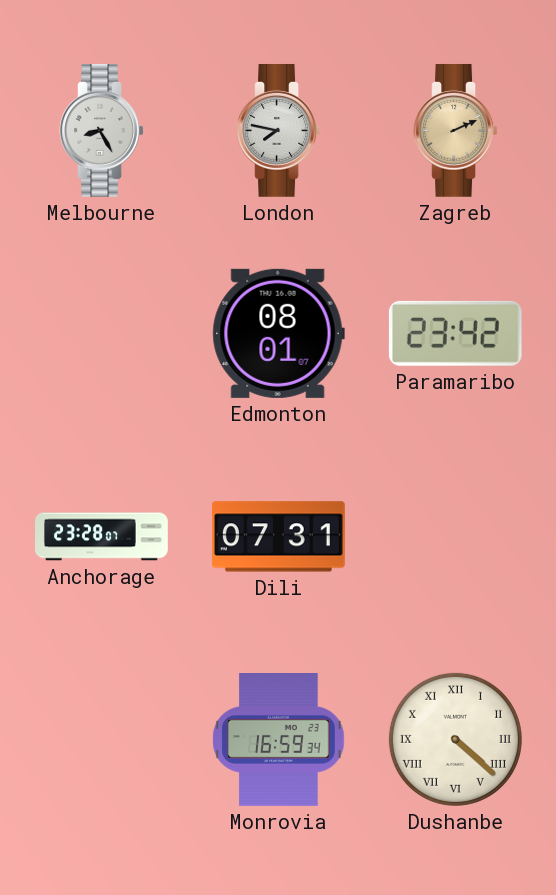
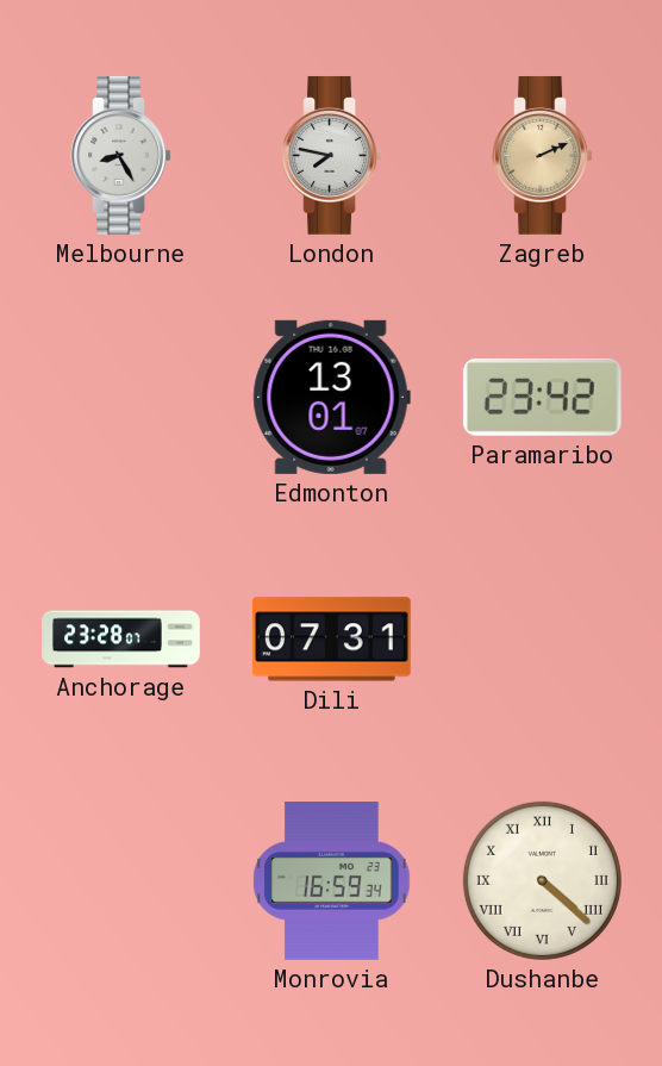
Edmonton: 08:01 -> 13:01
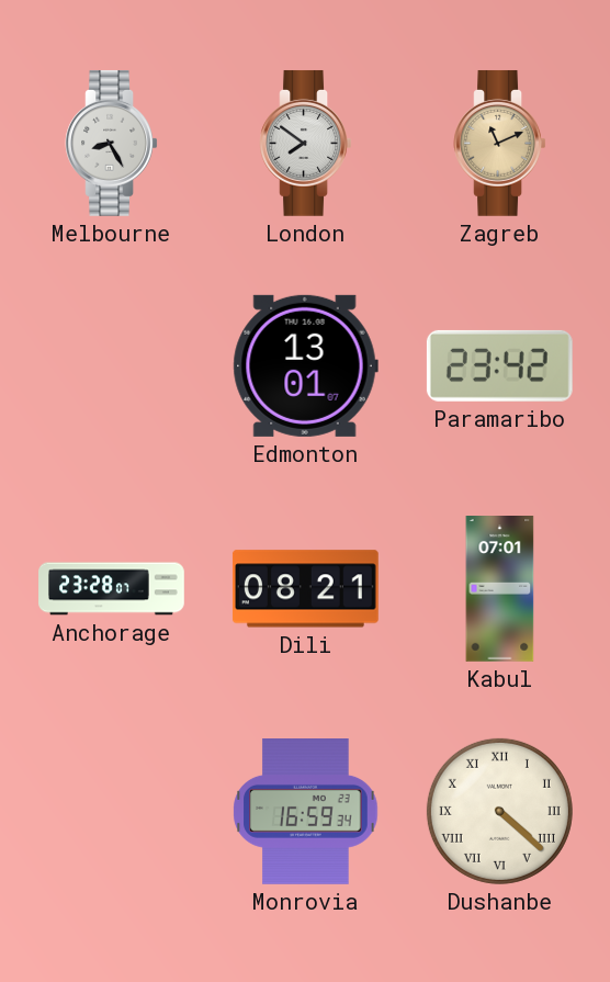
London: 7:47 -> 7:51
Zagreb: 2:11 -> 11:11
Dili: 07:31 -> 08:21
Kabul: none -> 07:01
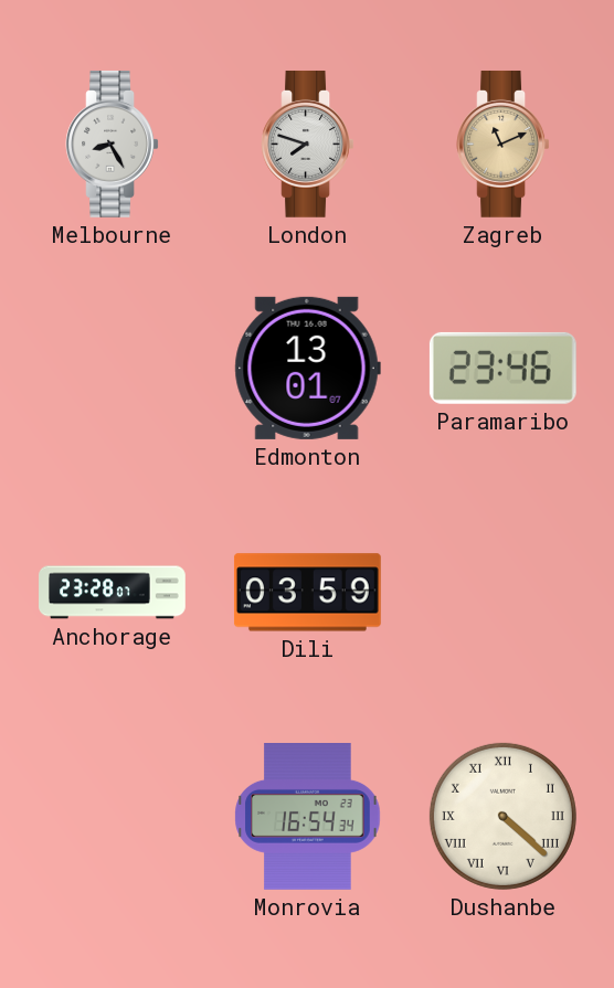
London: 7:51 -> 7:48
Paramaribo: 23:42 -> 23:46
Dili: 08:21 -> 03:59
Kabul: 07:01 -> none
Monrovia: 16:59 -> 16:54
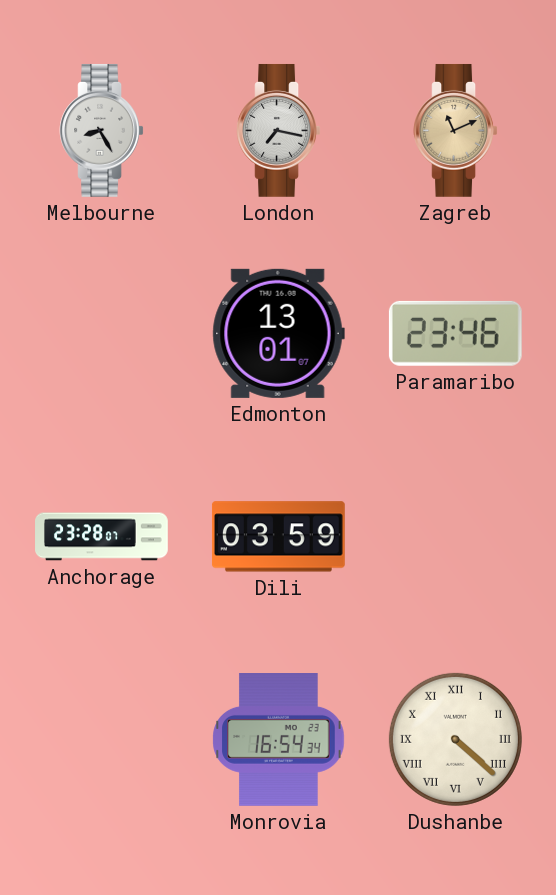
London: 7:48 -> 7:17
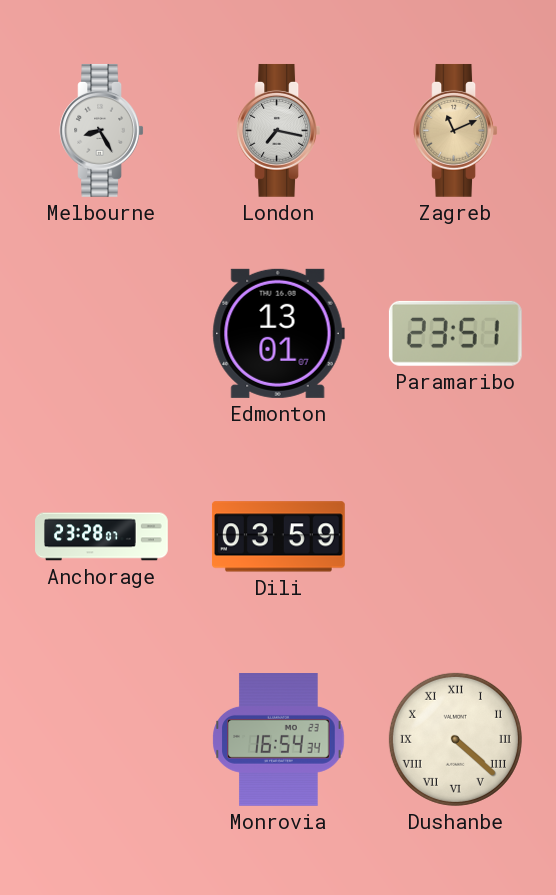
Paramaribo: 23:46 -> 23:51
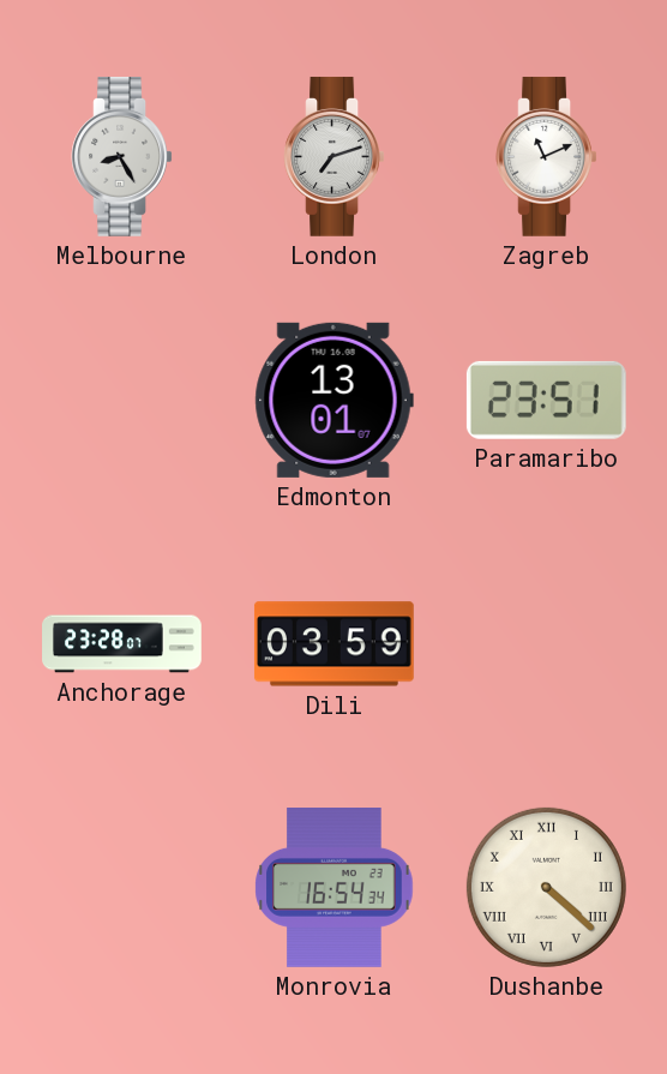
London: 7:17 -> 7:12
Zagreb dial: champagne -> white
